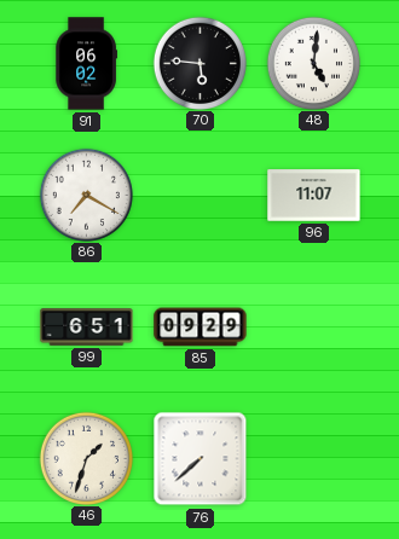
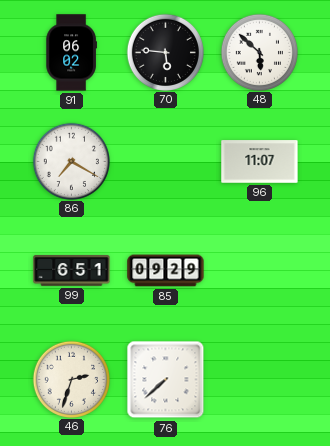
48: 5:01 -> 5:52
46: 1:33 -> 2:33
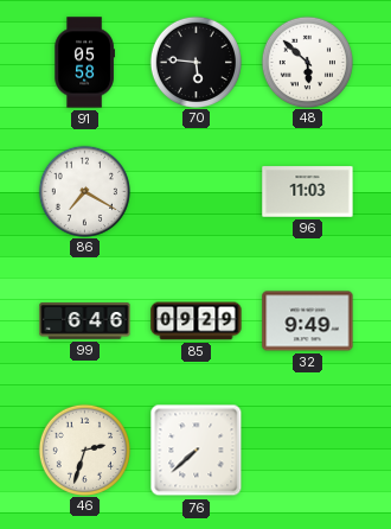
91: 06:02 -> 05:58
96: 11:07 -> 11:03
99: 6:51 -> 6:46
32: none -> 9:49
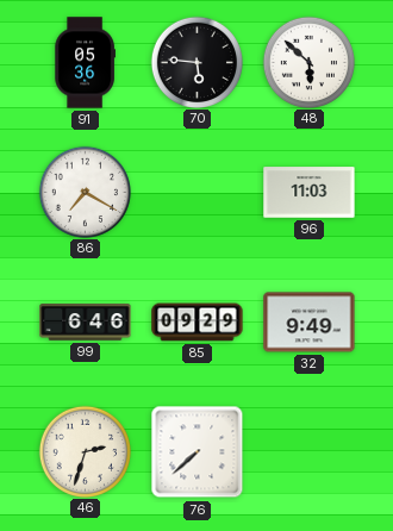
91: 05:58 -> 05:36
